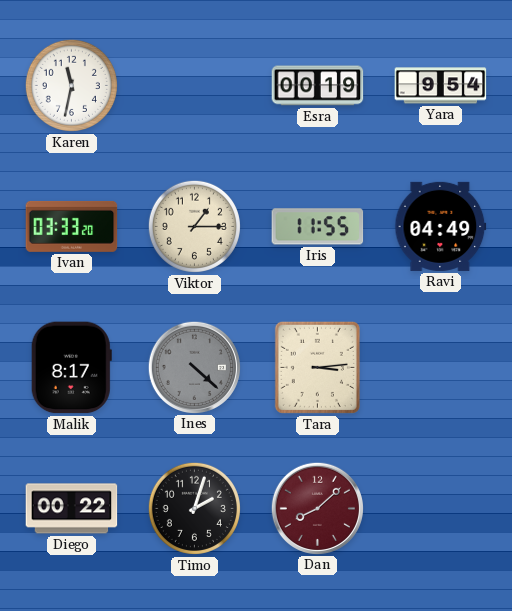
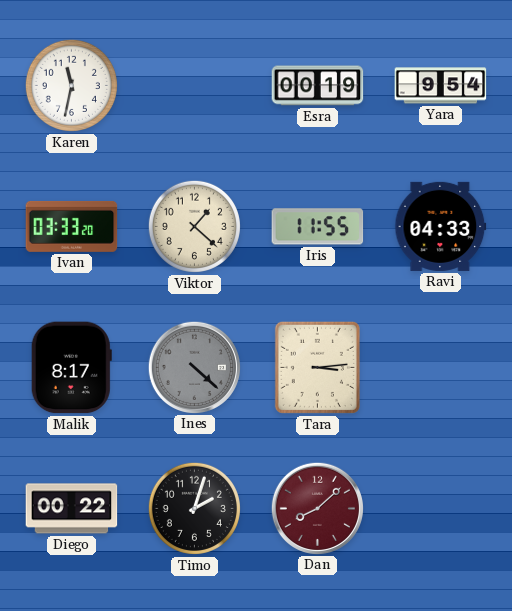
Viktor: 1:15 -> 1:22
Ravi: 04:49 -> 04:33
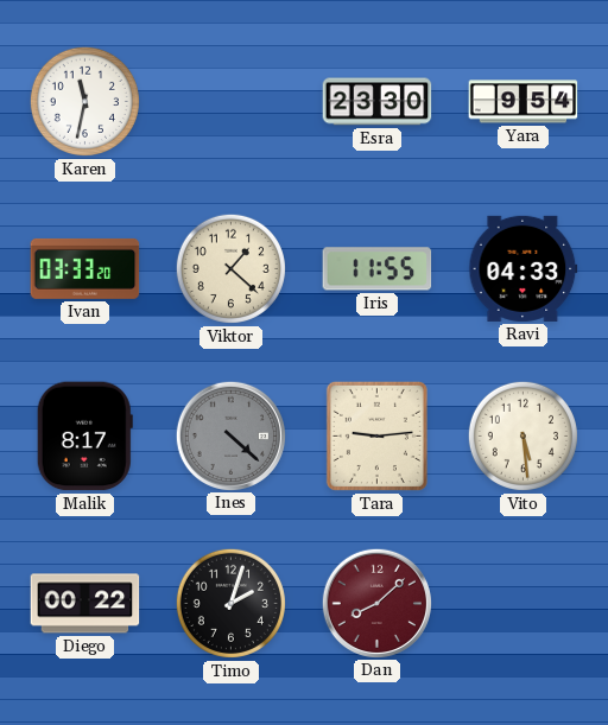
Esra: 00:19 -> 23:30
Tara: 3:14 -> 9:14
Vito: none -> 5:29
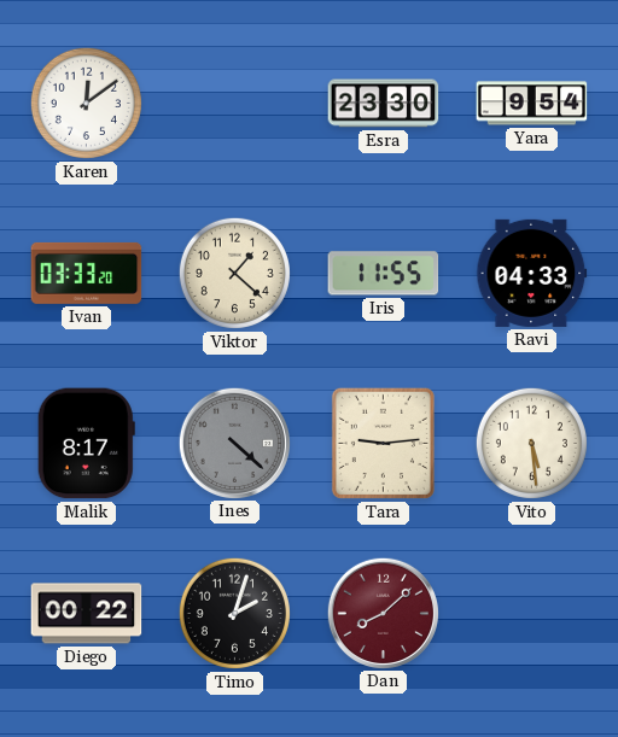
Karen: 11:32 -> 12:09
